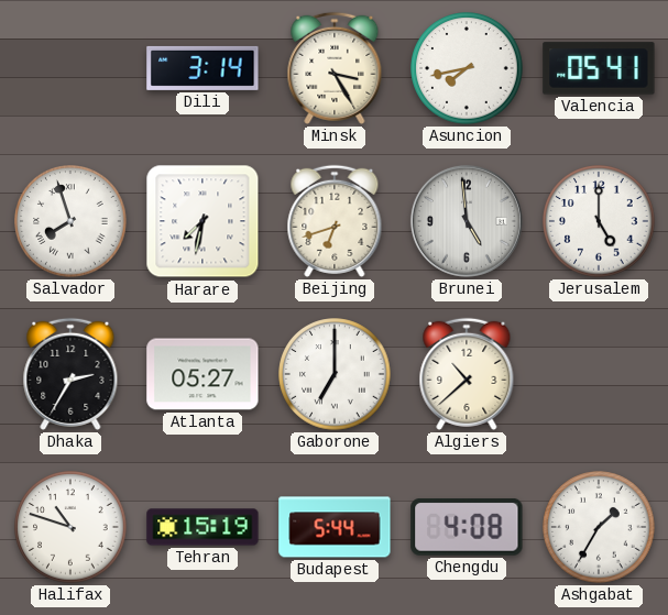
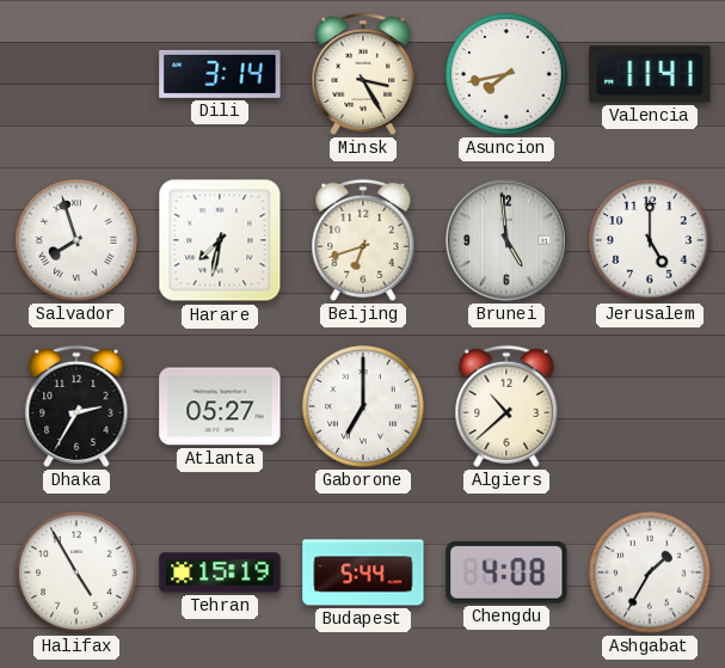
Valencia: 05:41 -> 11:41
Halifax: 10:48 -> 4:55
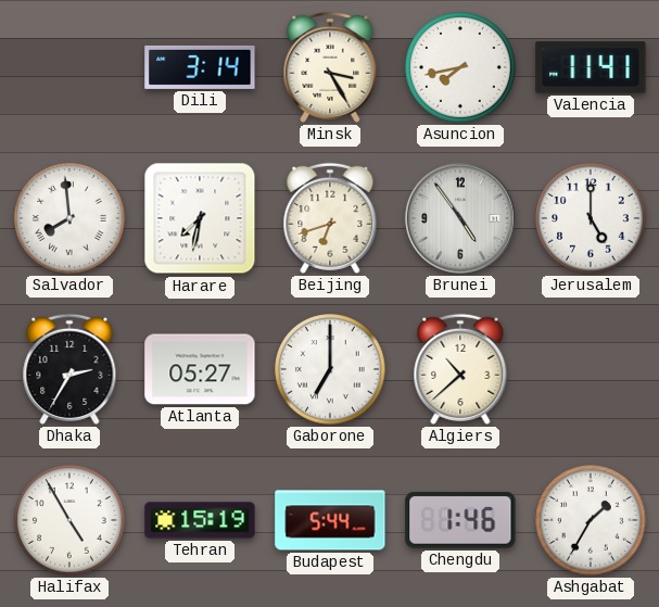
Salvador: 7:57 -> 7:59
Brunei: 4:59 -> 4:54
Chengdu: 4:08 -> 1:46
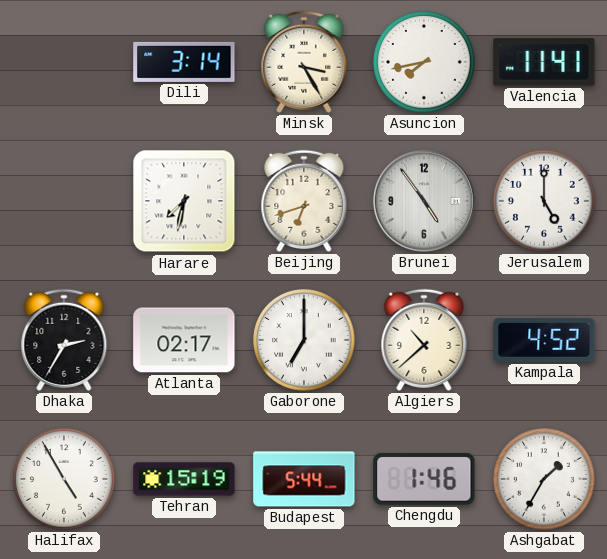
Salvador: 7:59 -> none
Atlanta: 05:27 -> 02:17
Kampala: none -> 4:52
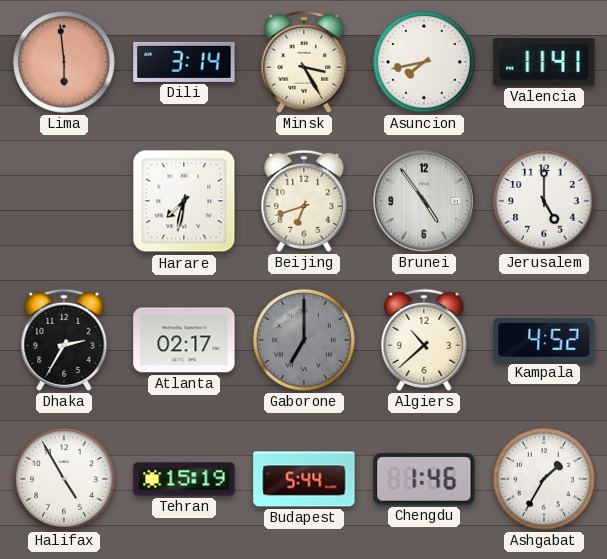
Lima: none -> 5:59
Gaborone dial: white -> grey
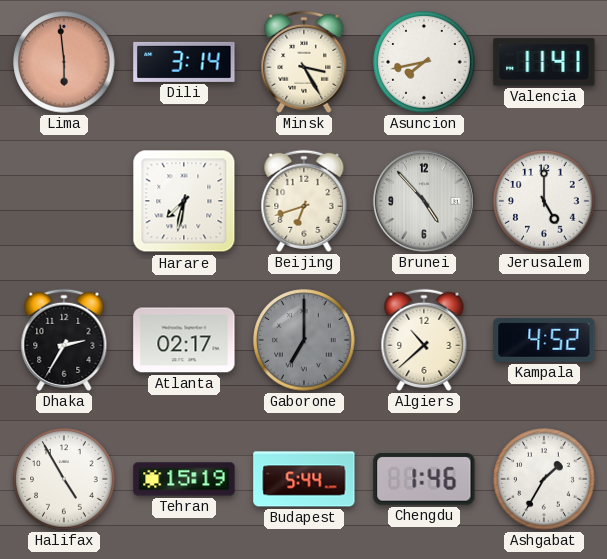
Brunei: 4:54 -> 4:53
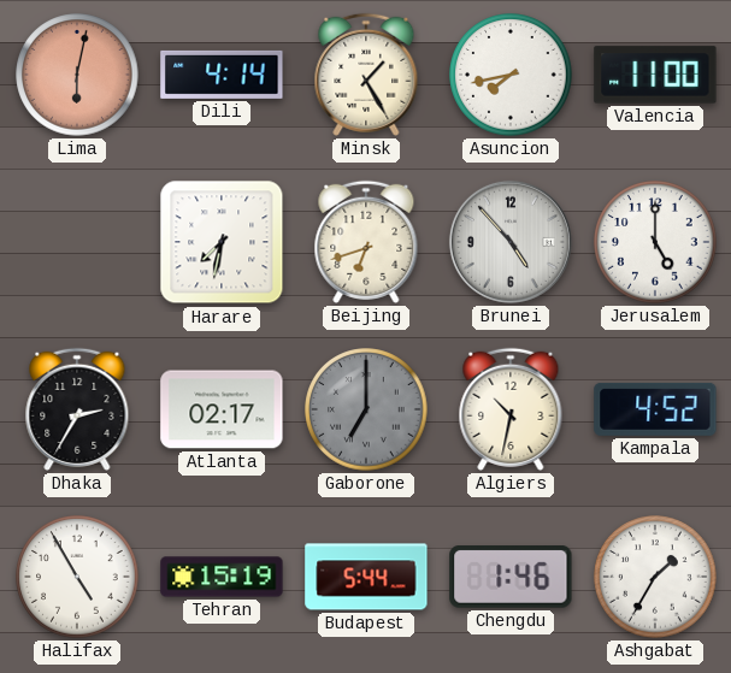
Lima: 5:59 -> 6:02
Dili: 3:14 -> 4:14
Minsk: 3:25 -> 1:25
Valencia: 11:41 -> 11:00
Algiers: 10:38 -> 10:32
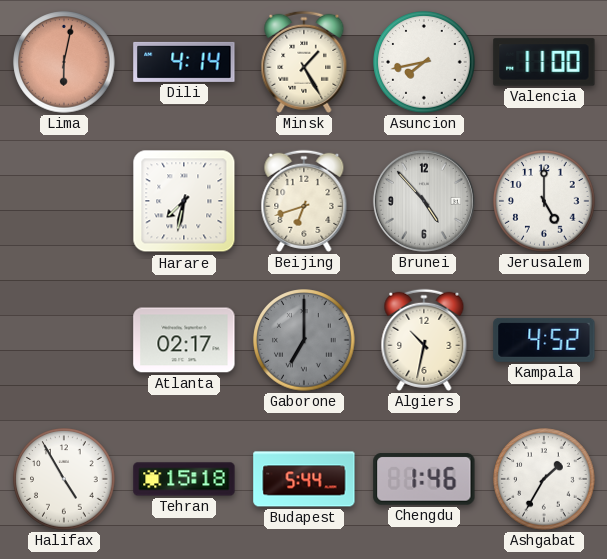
Dhaka: 2:35 -> none
Tehran: 15:19 -> 15:18
